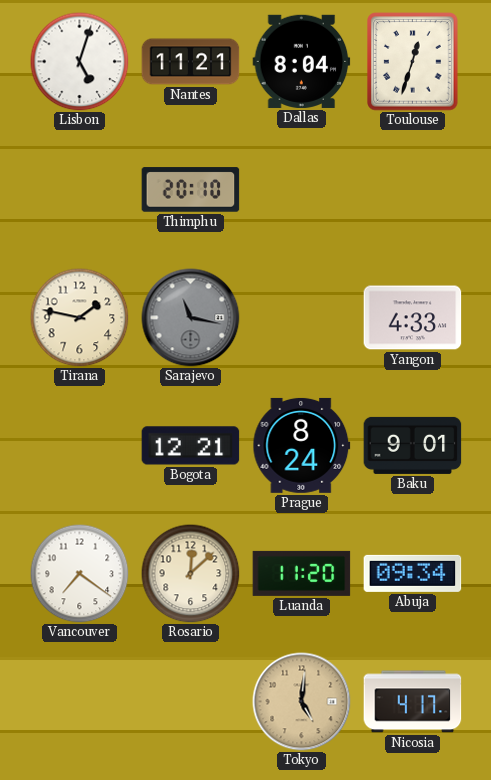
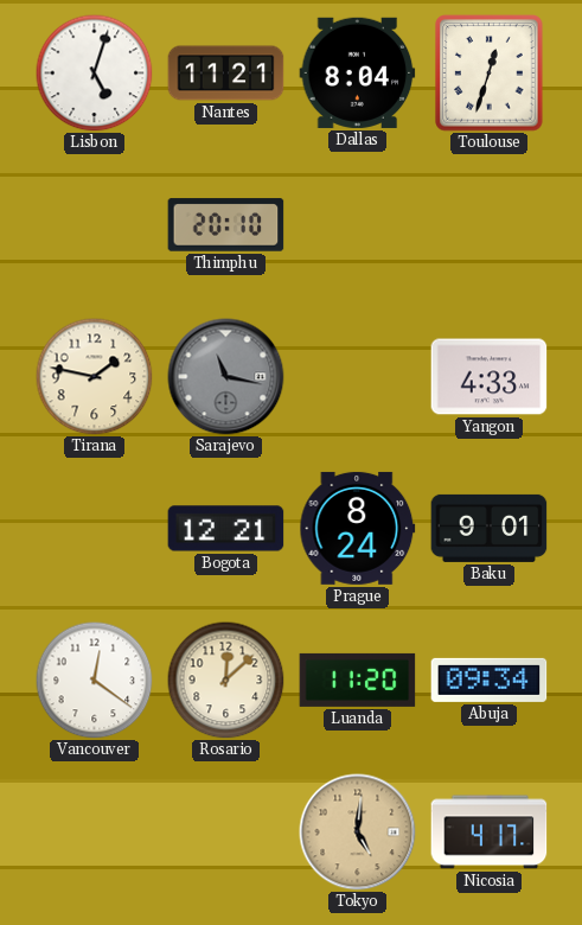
Vancouver: 7:21 -> 12:21
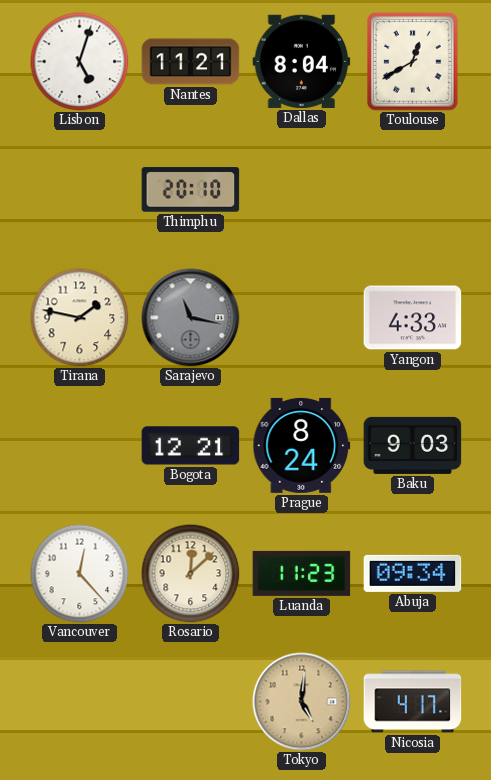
Toulouse: 12:33 -> 12:40
Baku: 9:01 -> 9:03
Vancouver: 12:21 -> 12:23
Luanda: 11:20 -> 11:23
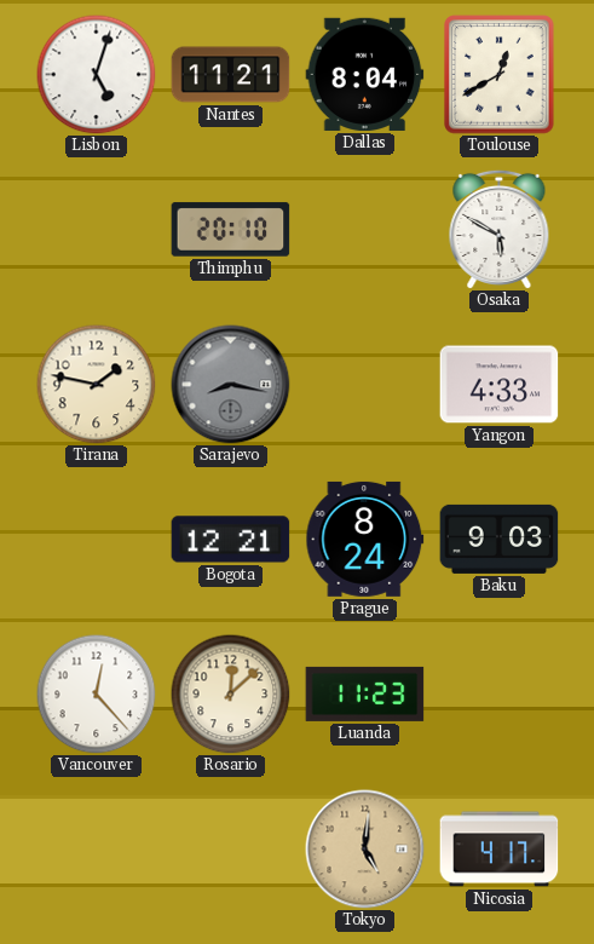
Osaka: none -> 5:50
Sarajevo: 11:17 -> 8:17
Abuja: 09:34 -> none
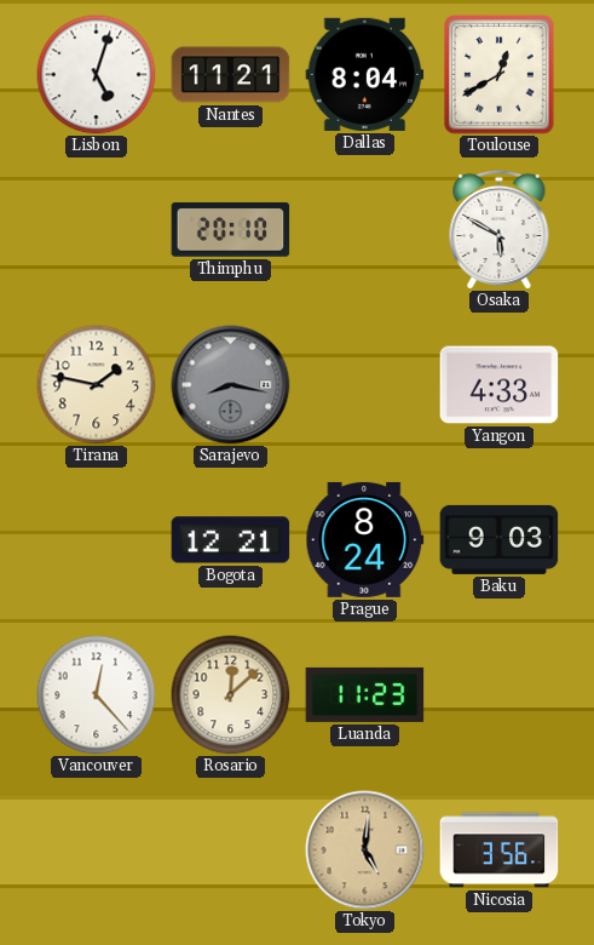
Nicosia: 4:17 -> 3:56
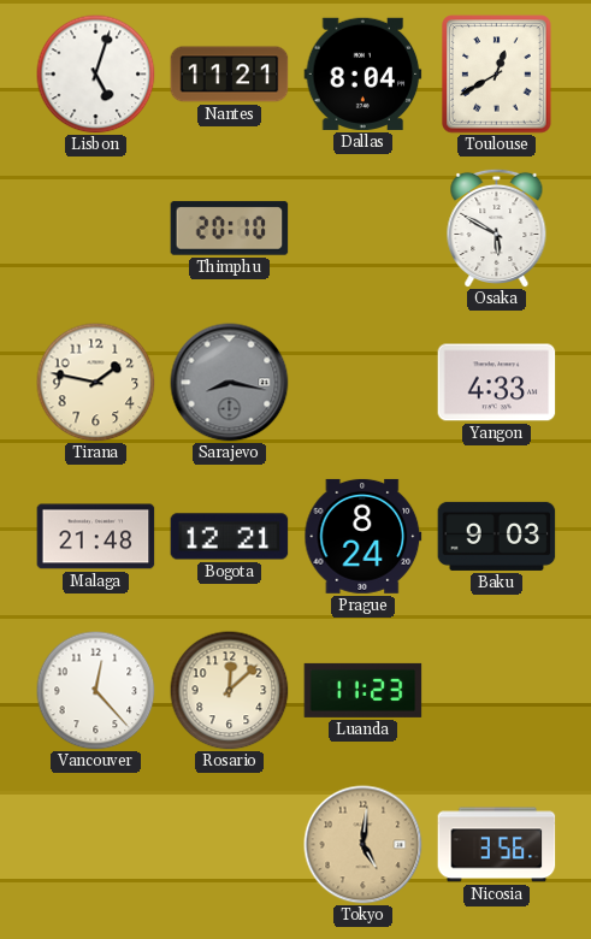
Malaga: none -> 21:48
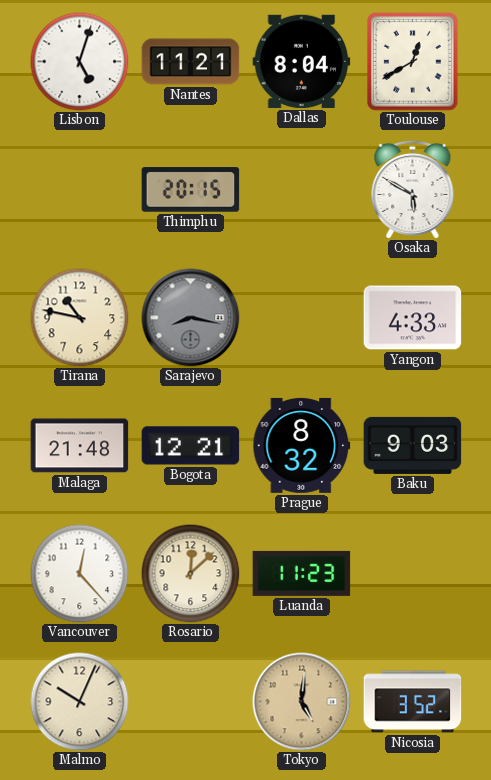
Thimphu: 20:10 -> 20:15
Tirana: 1:47 -> 10:47
Prague: 8:24 -> 8:32
Malmo: none -> 10:04
Nicosia: 3:56 -> 3:52
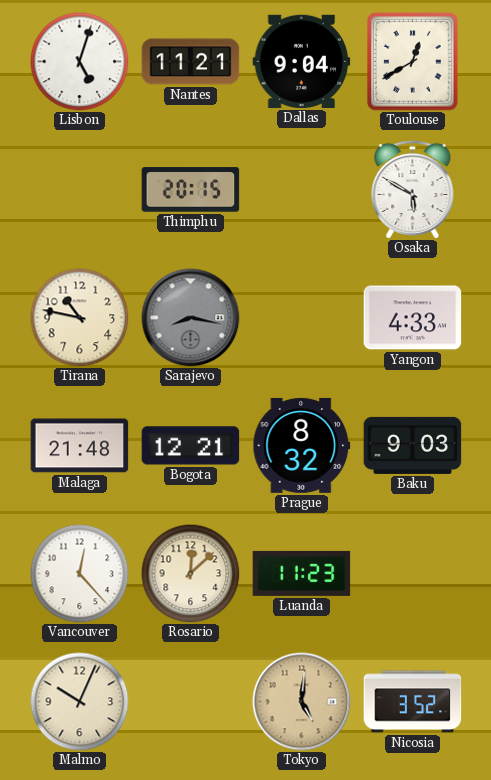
Dallas: 8:04 -> 9:04
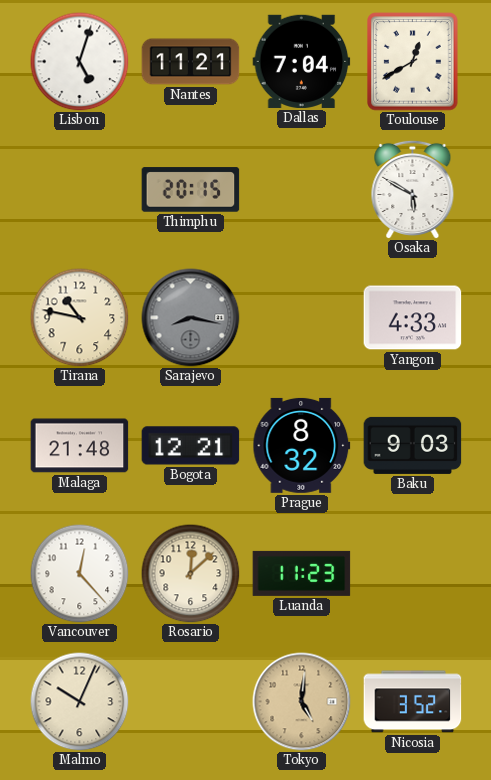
Dallas: 9:04 -> 7:04
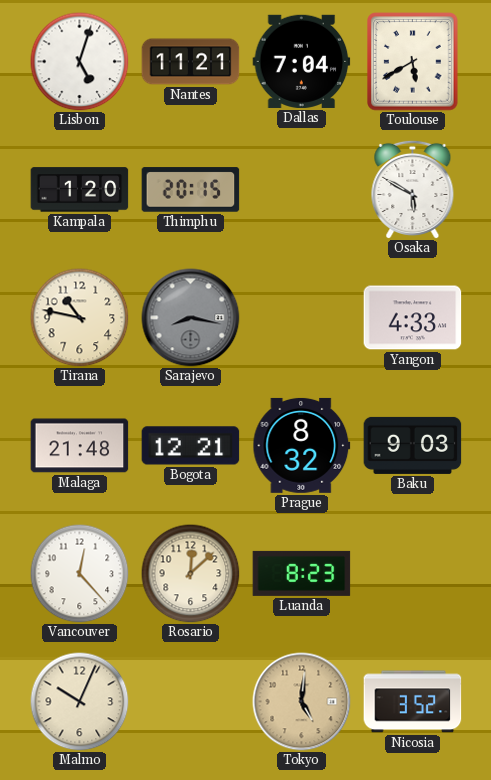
Toulouse: 12:40 -> 5:40
Kampala: none -> 1:20
Luanda: 11:23 -> 8:23
